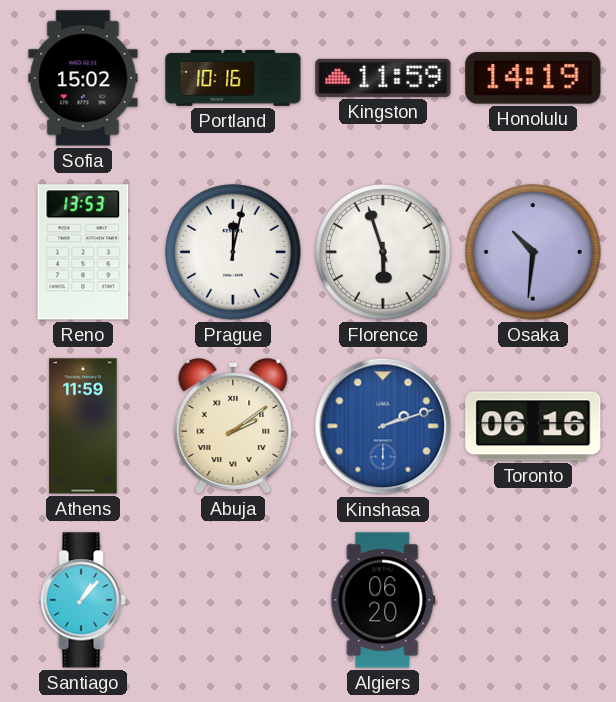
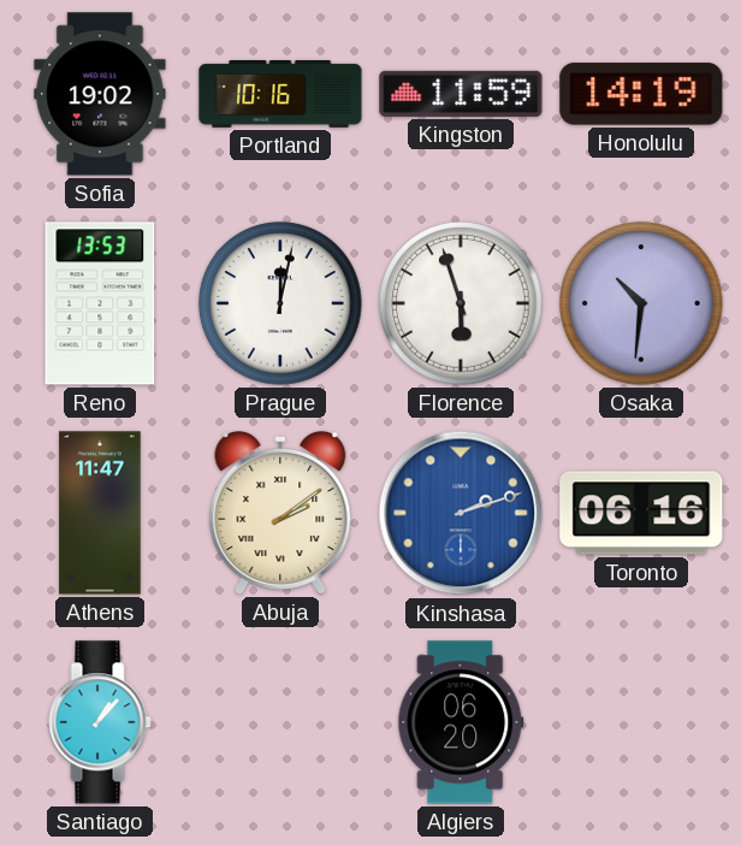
Sofia: 15:02 -> 19:02
Athens: 11:59 -> 11:47
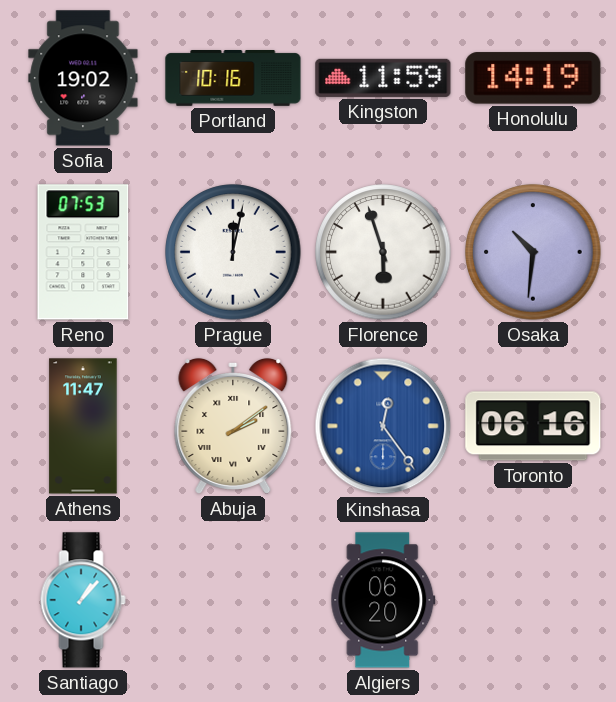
Reno: 13:53 -> 07:53
Kinshasa: 2:12 -> 12:24
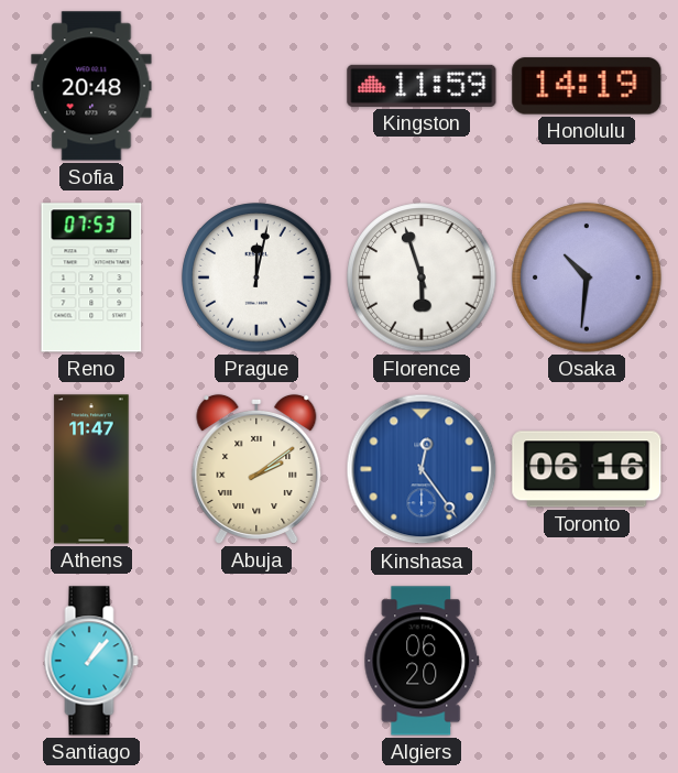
Sofia: 19:02 -> 20:48
Portland: 10:16 -> none
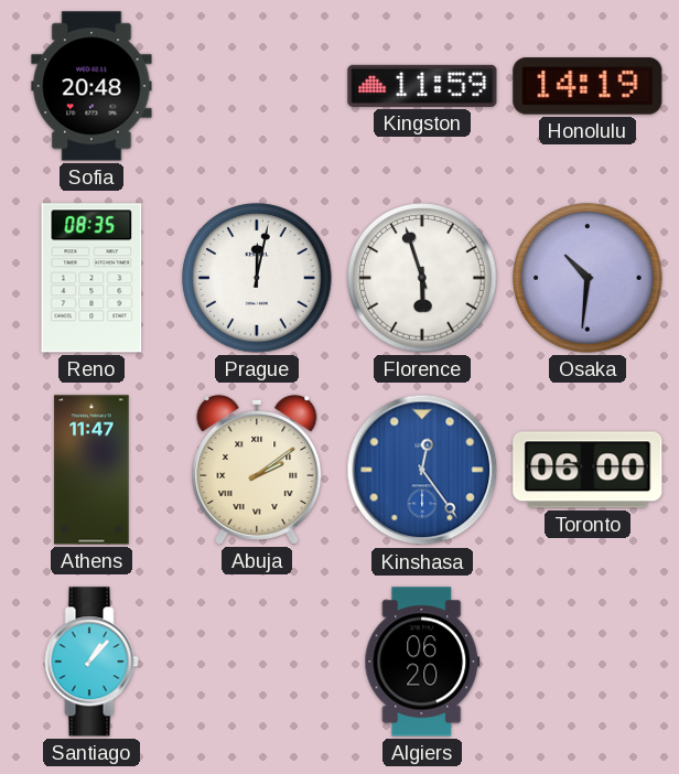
Reno: 07:53 -> 08:35
Toronto: 06:16 -> 06:00
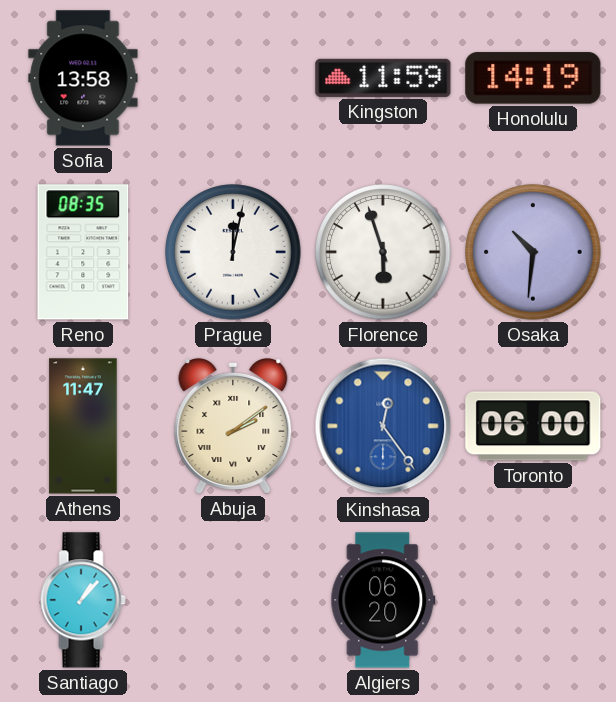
Sofia: 20:48 -> 13:58
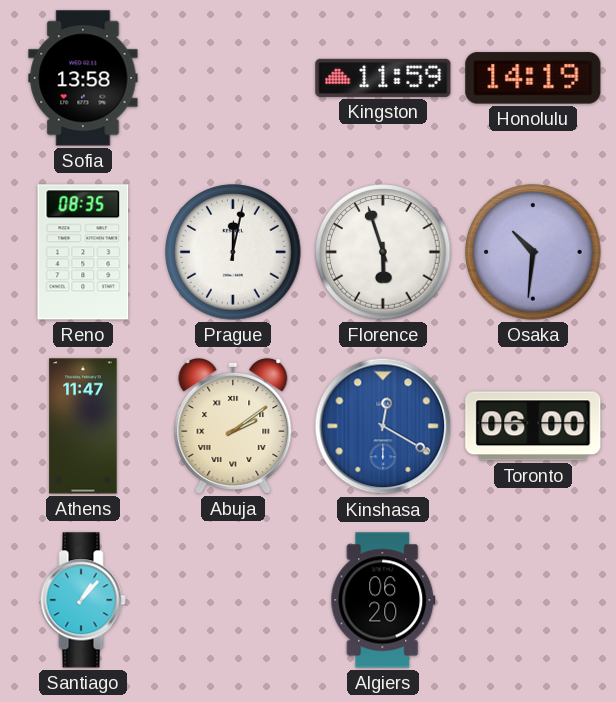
Kinshasa: 12:24 -> 12:20
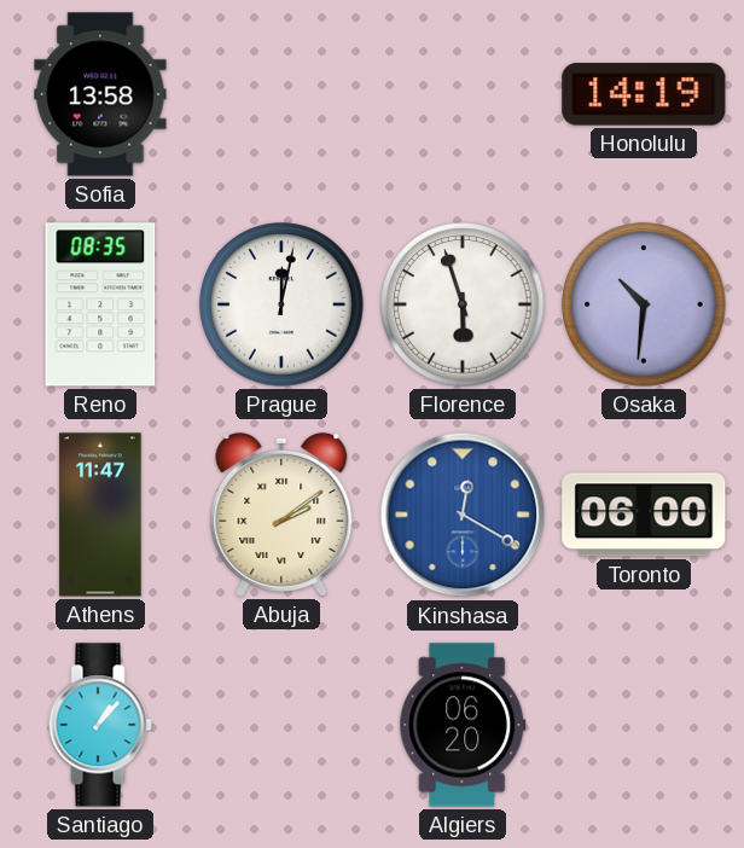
Kingston: 11:59 -> none
